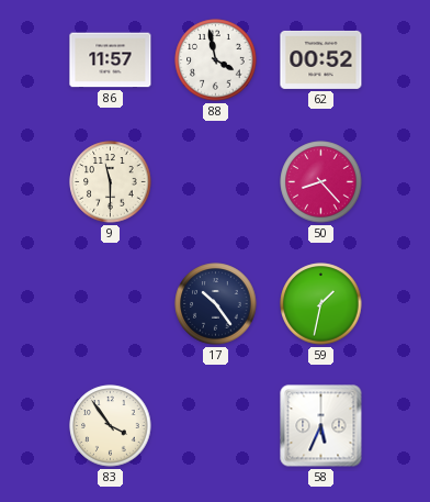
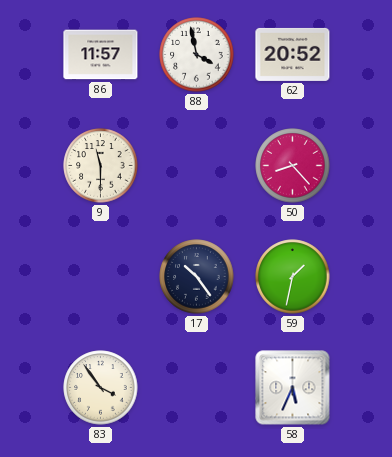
62: 00:52 -> 20:52
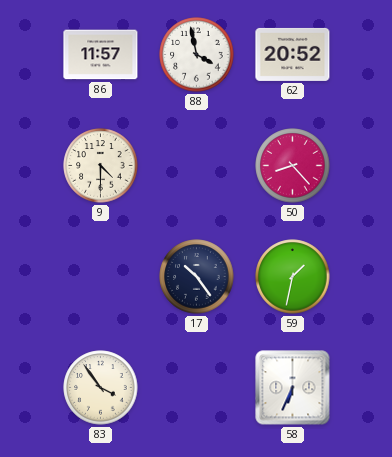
9: 11:30 -> 4:30
58: 5:34 -> 6:34
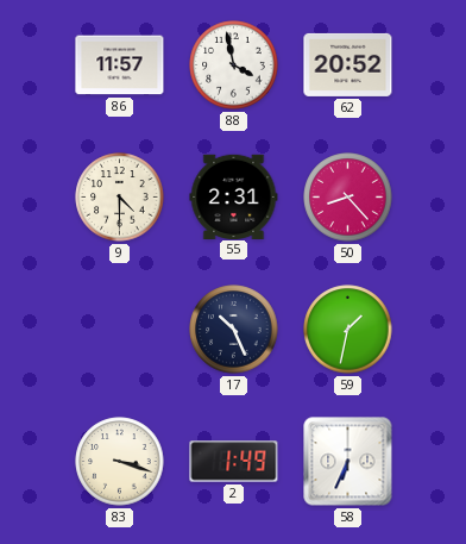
55: none -> 2:31
17: 10:24 -> 10:26
83: 3:54 -> 3:18
2: none -> 1:49
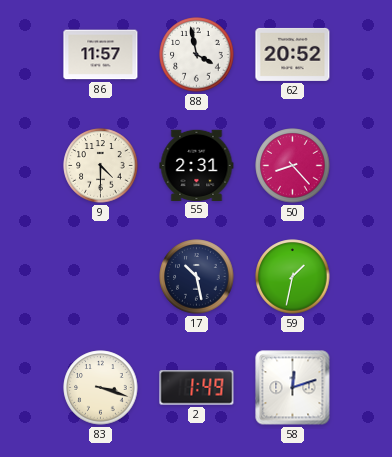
17: 10:26 -> 10:28
58: 6:34 -> 12:12
